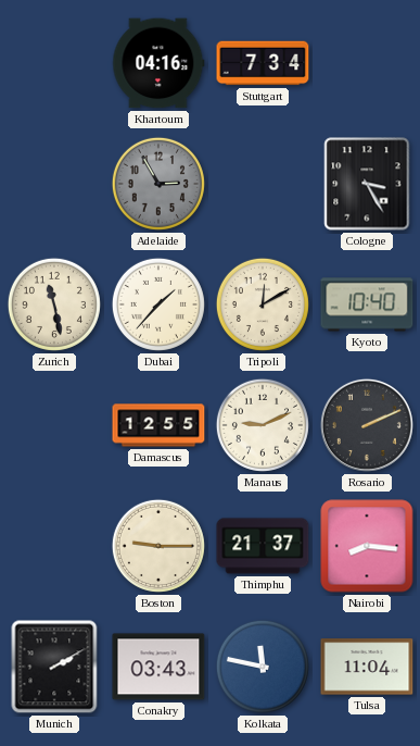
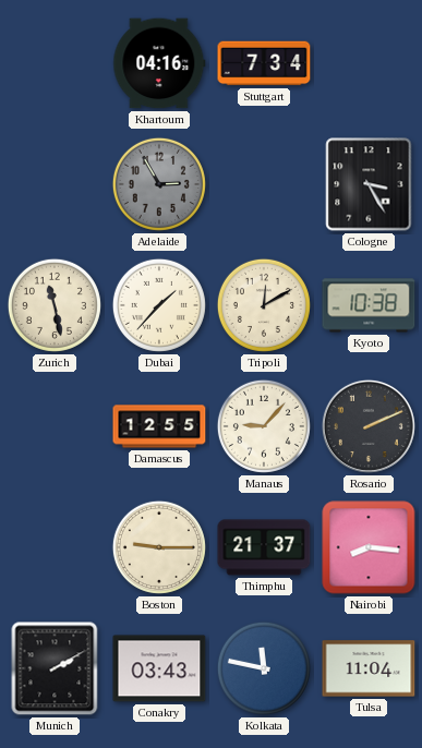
Kyoto: 10:40 -> 10:38
Manaus: 9:11 -> 9:07
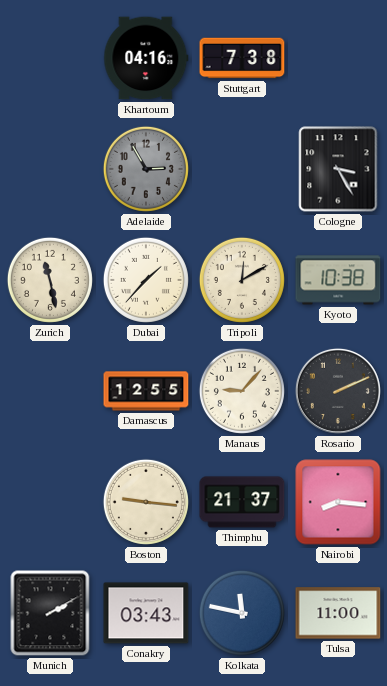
Stuttgart: 7:34 -> 7:38
Boston: 9:15 -> 9:16
Tulsa: 11:04 -> 11:00
